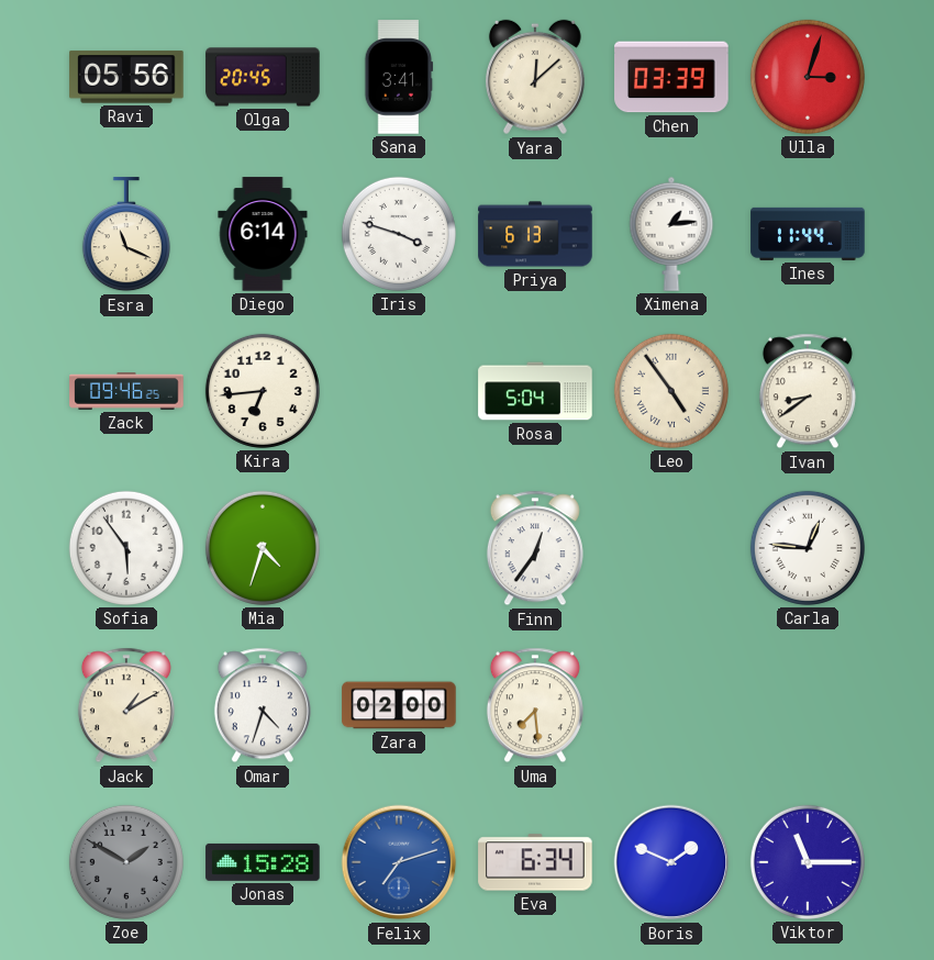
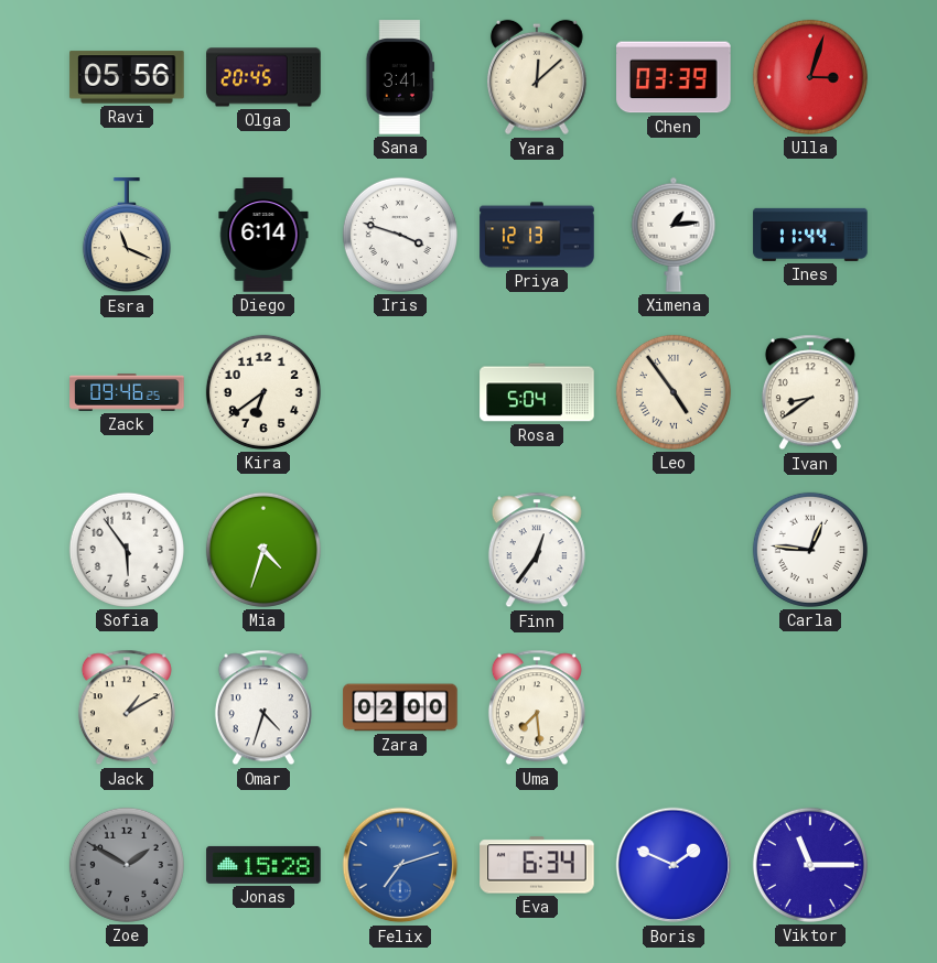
Priya: 6:13 -> 12:13
Kira: 6:44 -> 6:39
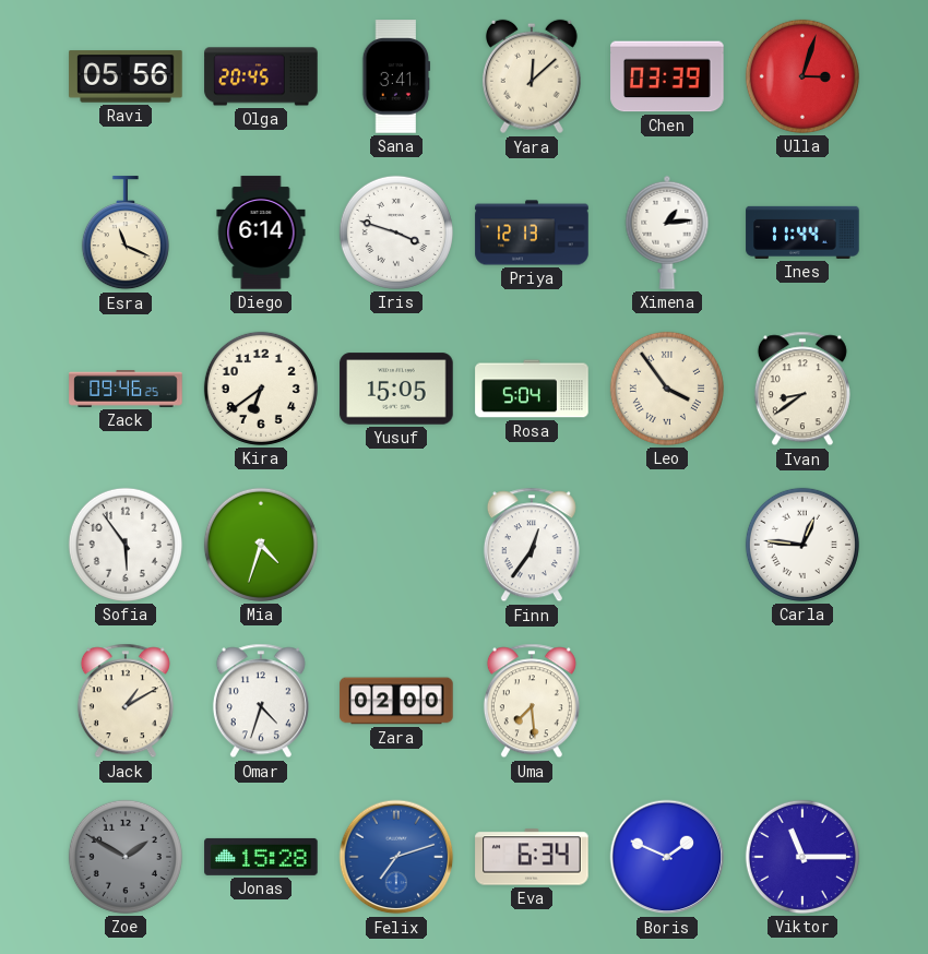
Yusuf: none -> 15:05
Leo: 4:54 -> 3:54
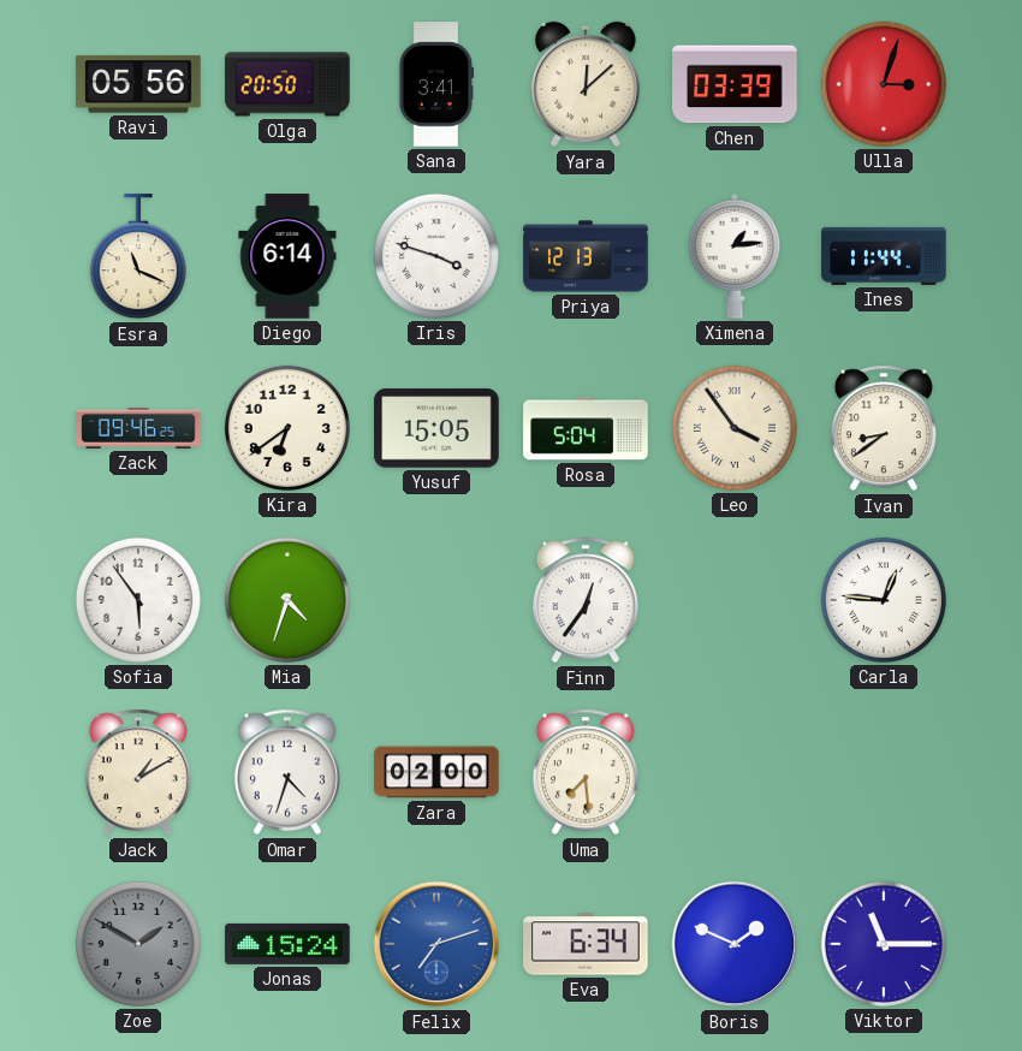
Olga: 20:45 -> 20:50
Jonas: 15:28 -> 15:24
